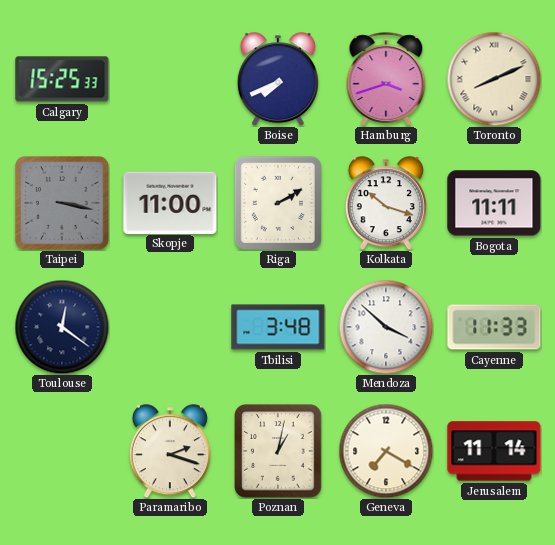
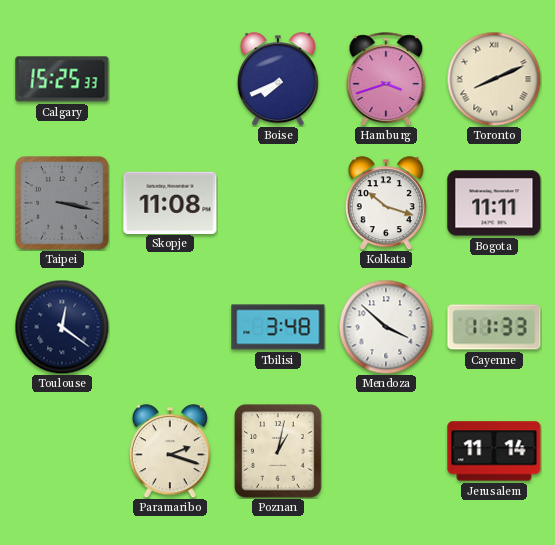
Skopje: 11:00 -> 11:08
Riga: 2:10 -> none
Geneva: 7:20 -> none
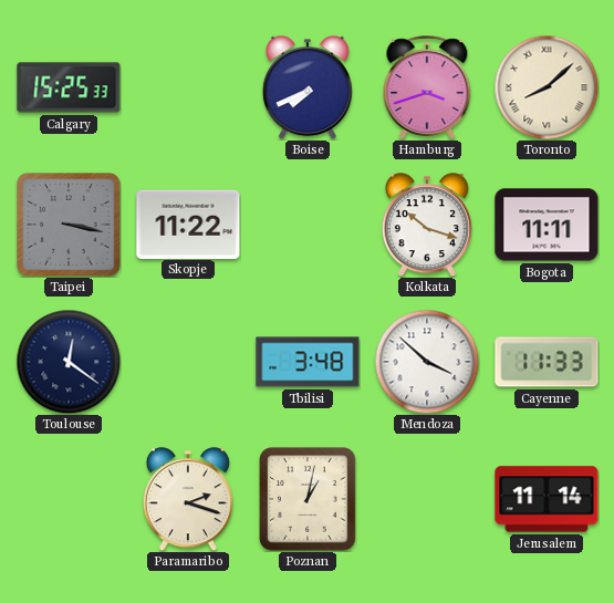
Toronto: 8:11 -> 8:08
Skopje: 11:08 -> 11:22
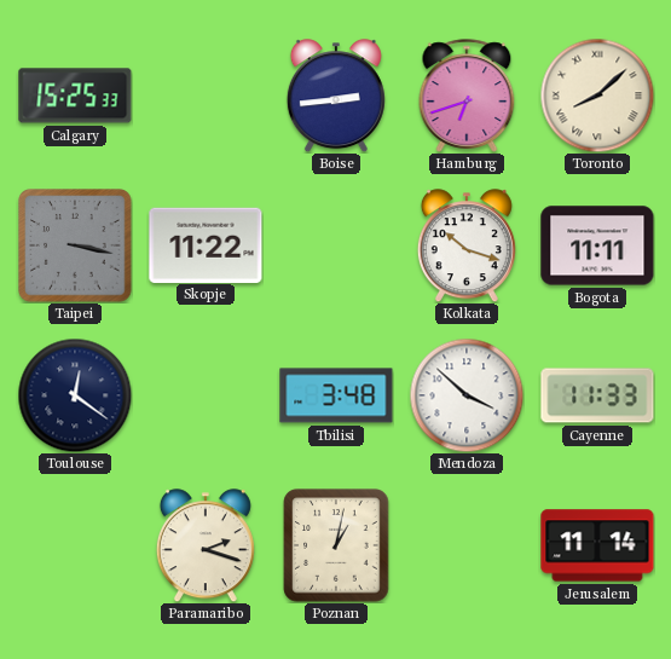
Boise: 7:41 -> 2:44
Hamburg: 3:42 -> 6:42
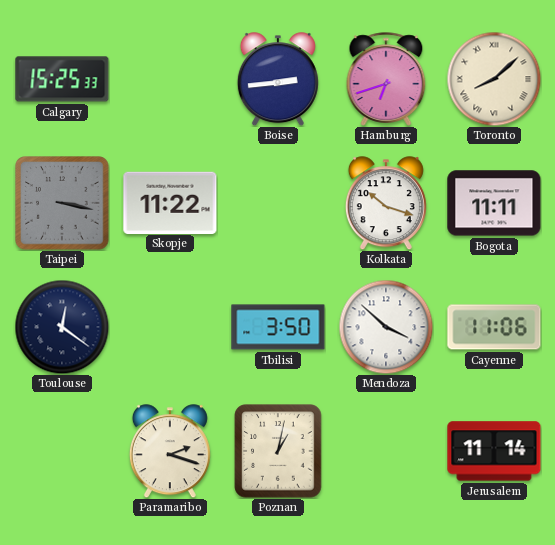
Tbilisi: 3:48 -> 3:50
Cayenne: 11:33 -> 11:06
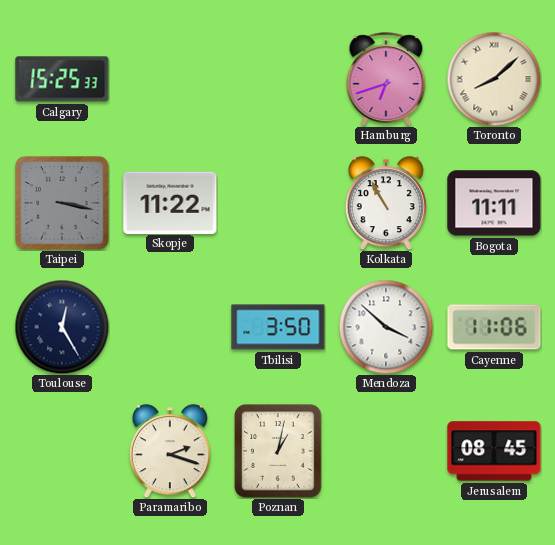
Boise: 2:44 -> none
Kolkata: 10:18 -> 10:55
Toulouse: 12:21 -> 12:25
Jerusalem: 11:14 -> 08:45
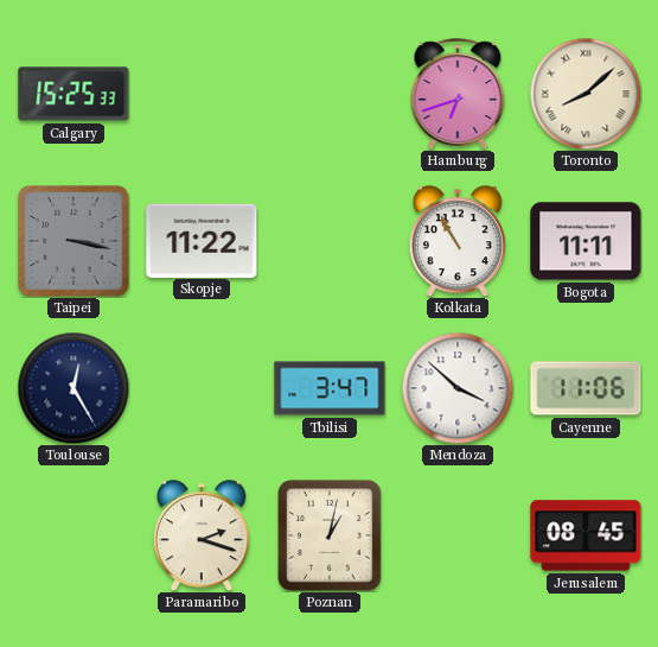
Tbilisi: 3:50 -> 3:47
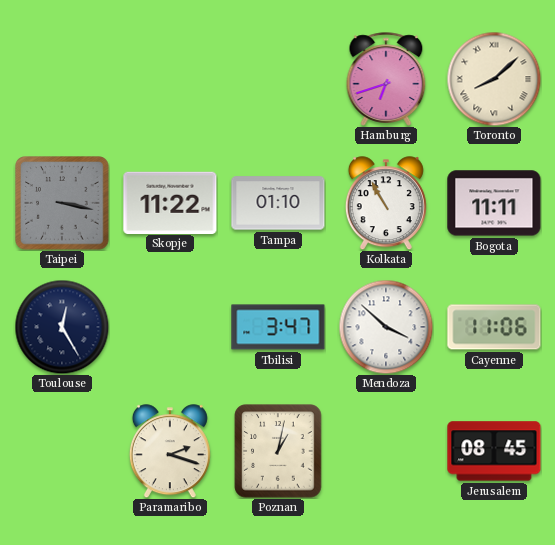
Calgary: 15:25 -> none
Tampa: none -> 01:10
